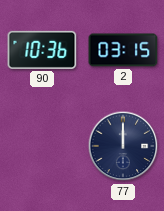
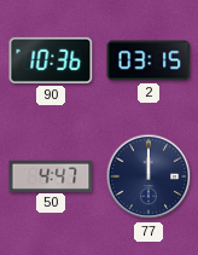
50: none -> 4:47
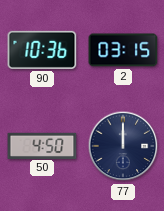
50: 4:47 -> 4:50
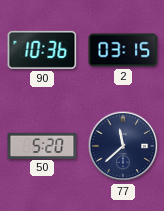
50: 4:50 -> 5:20
77: 12:00 -> 11:38
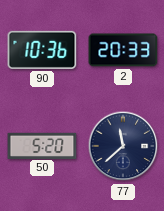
2: 03:15 -> 20:33
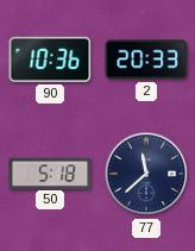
50: 5:20 -> 5:18
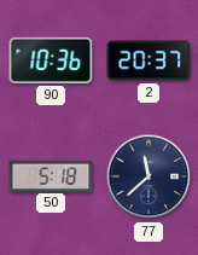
2: 20:33 -> 20:37
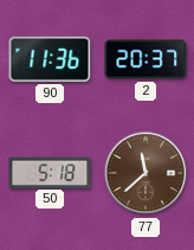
90: 10:36 -> 11:36
77 dial: navy -> brown
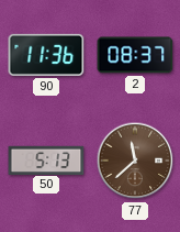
2: 20:37 -> 08:37
50: 5:18 -> 5:13
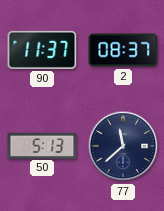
90: 11:36 -> 11:37
77 dial: brown -> navy
